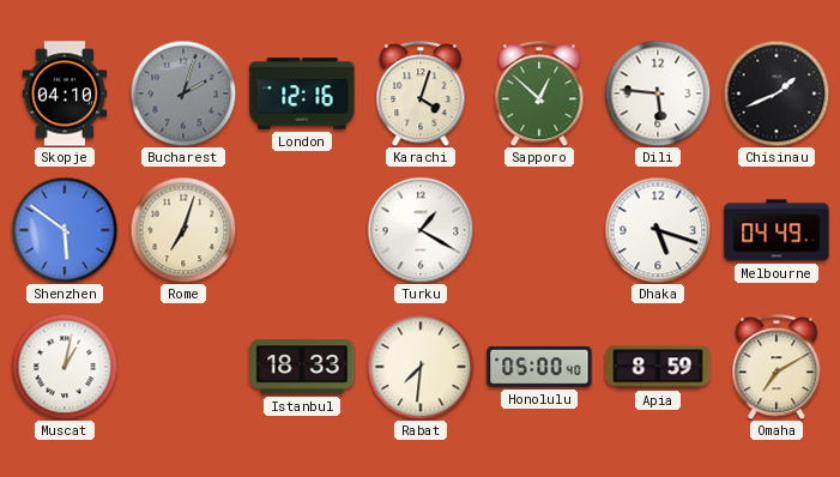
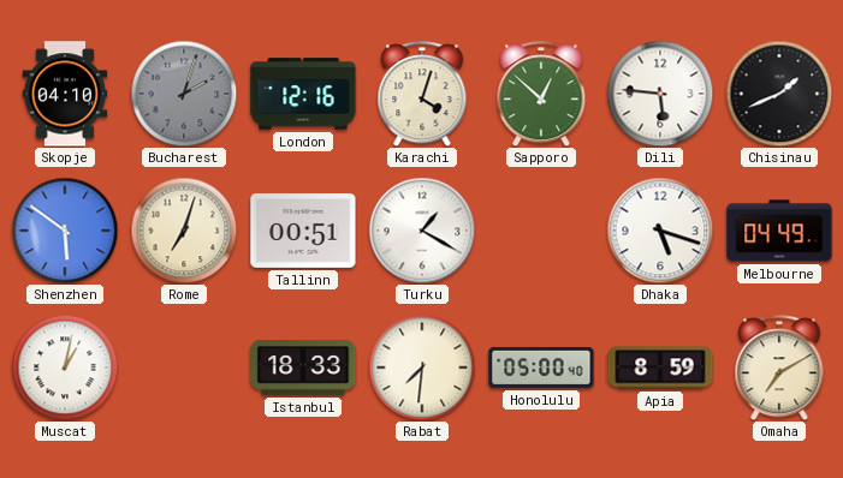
Tallinn: none -> 00:51
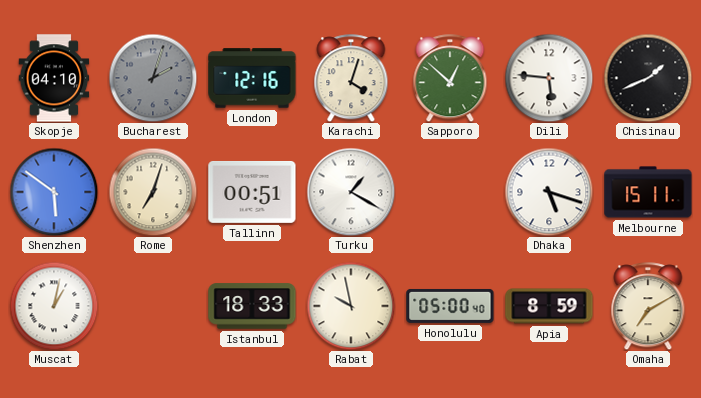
Melbourne: 04:49 -> 15:11
Rabat: 7:31 -> 9:58
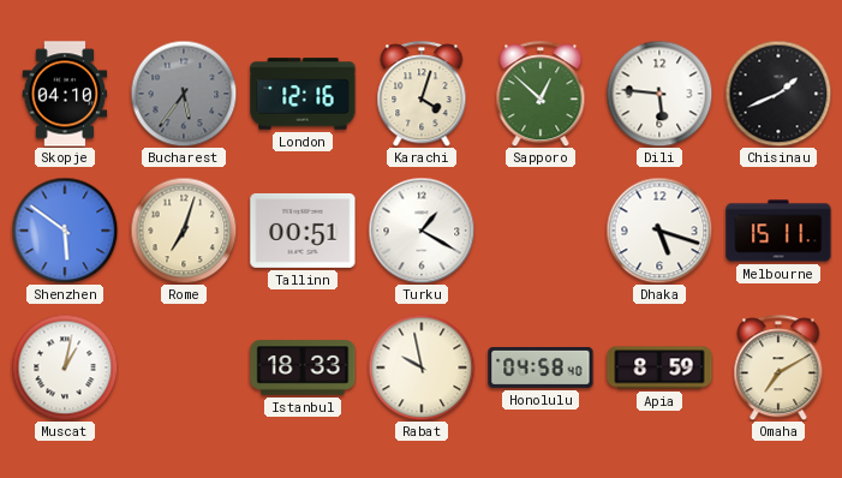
Bucharest: 2:03 -> 5:36
Honolulu: 05:00 -> 04:58
